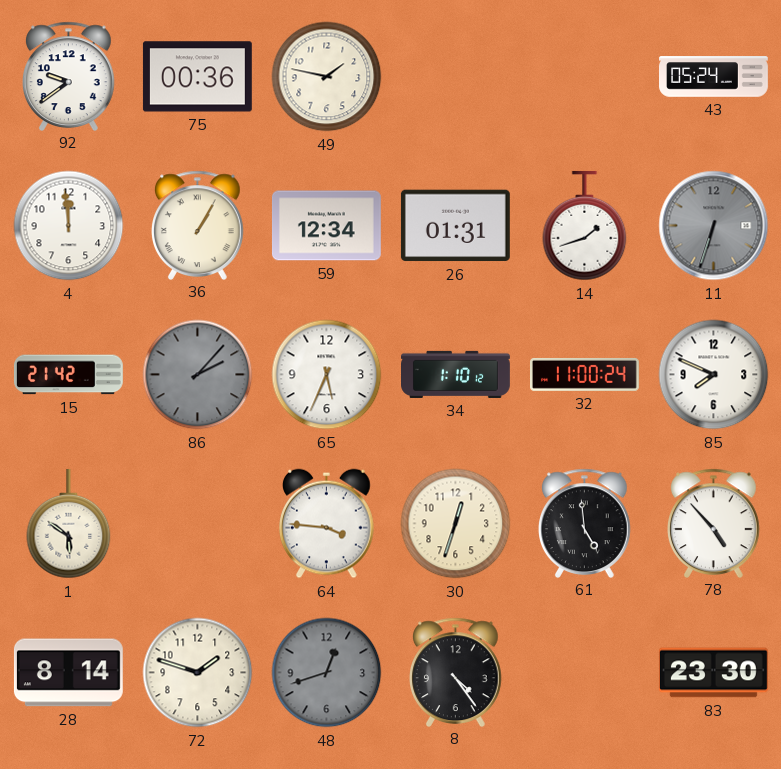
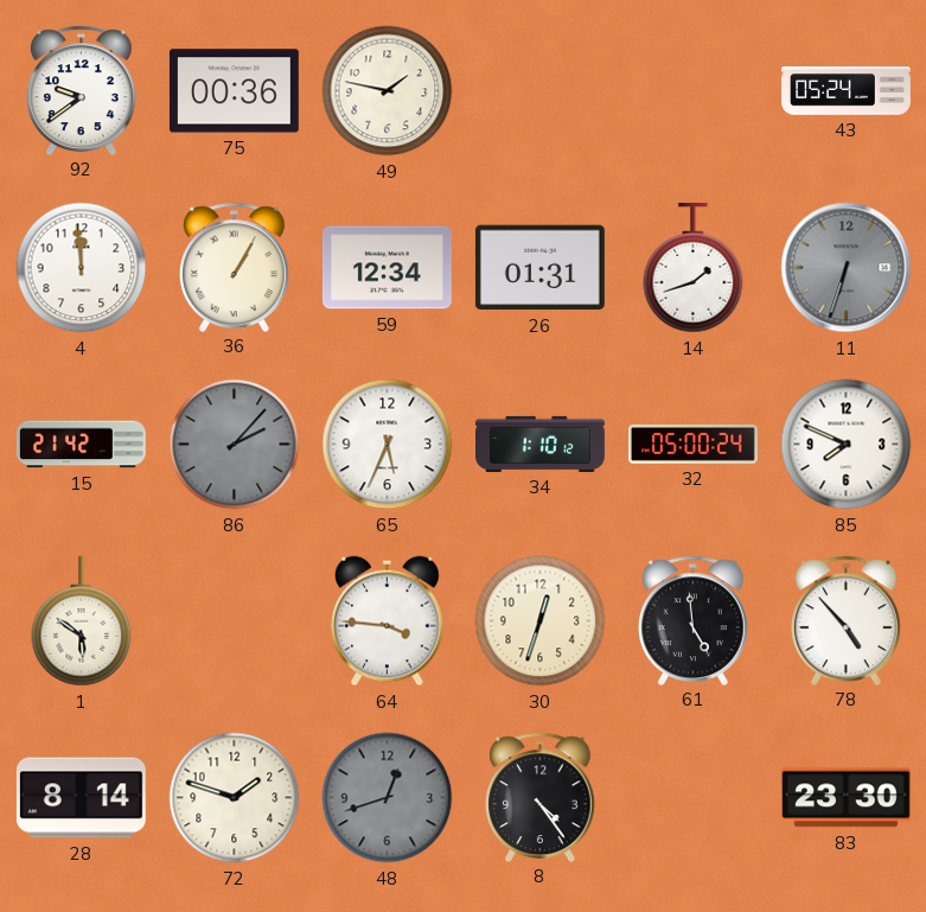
32: 11:00 -> 05:00
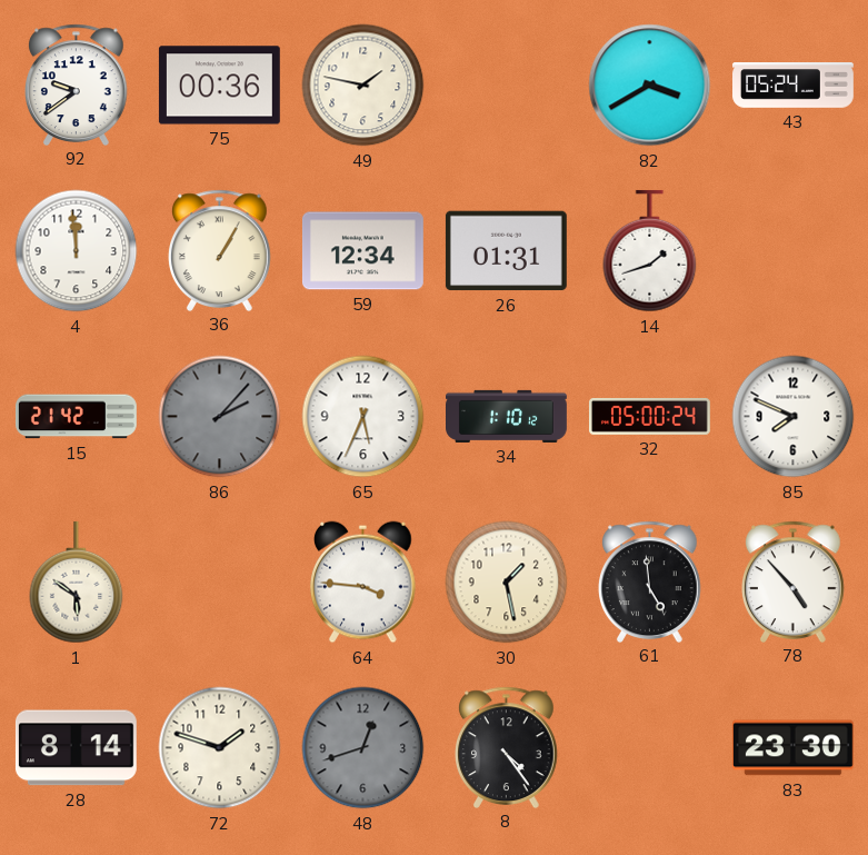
82: none -> 3:40
11: 6:33 -> none
30: 12:33 -> 1:28
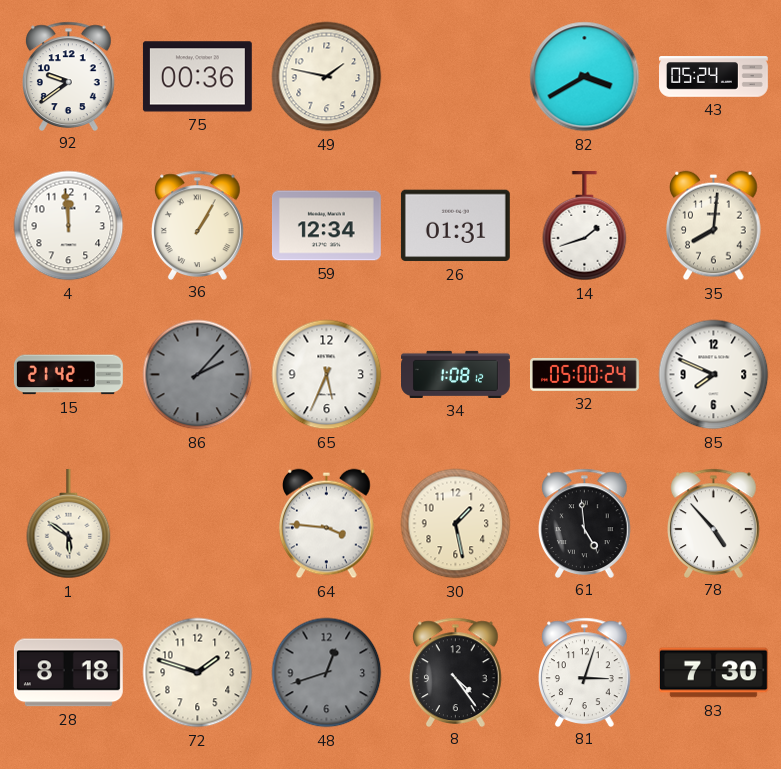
35: none -> 8:01
34: 1:10 -> 1:08
28: 8:14 -> 8:18
81: none -> 3:03
83: 23:30 -> 7:30
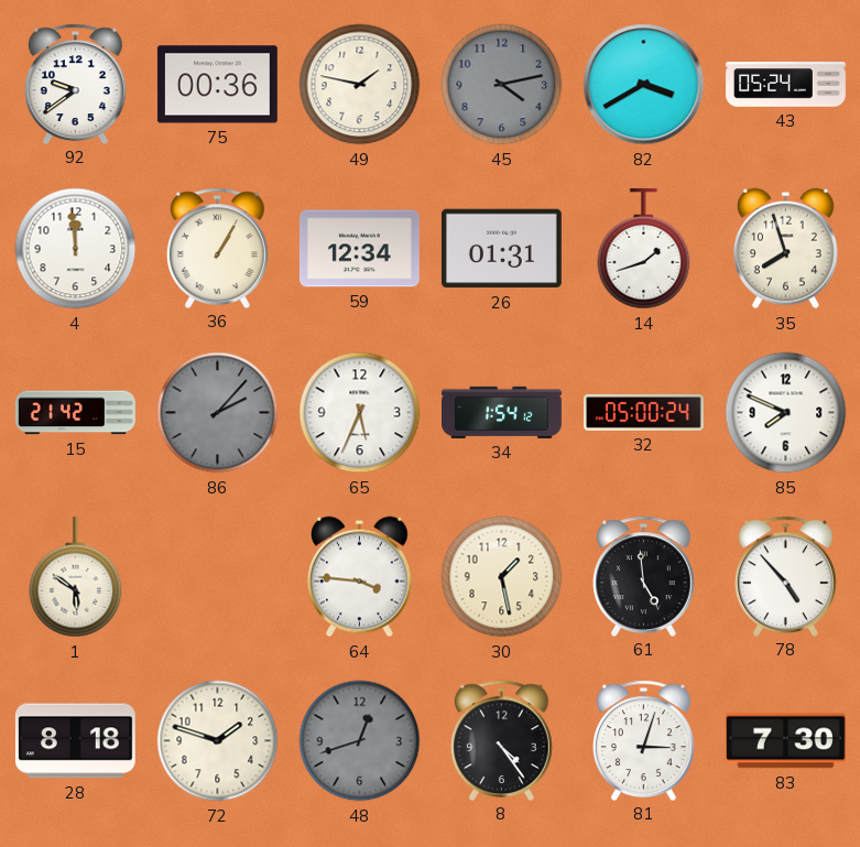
45: none -> 4:13
35: 8:01 -> 7:57
34: 1:08 -> 1:54
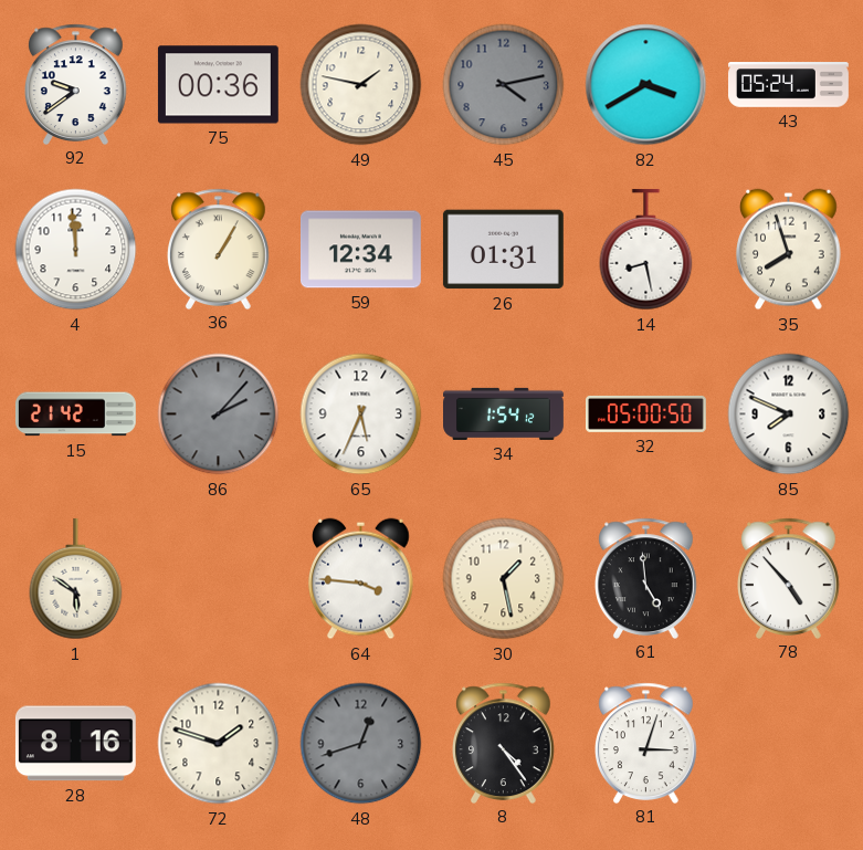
14: 1:42 -> 8:28
32: 05:00:24 -> 05:00:50
28: 8:18 -> 8:16
83: 7:30 -> none
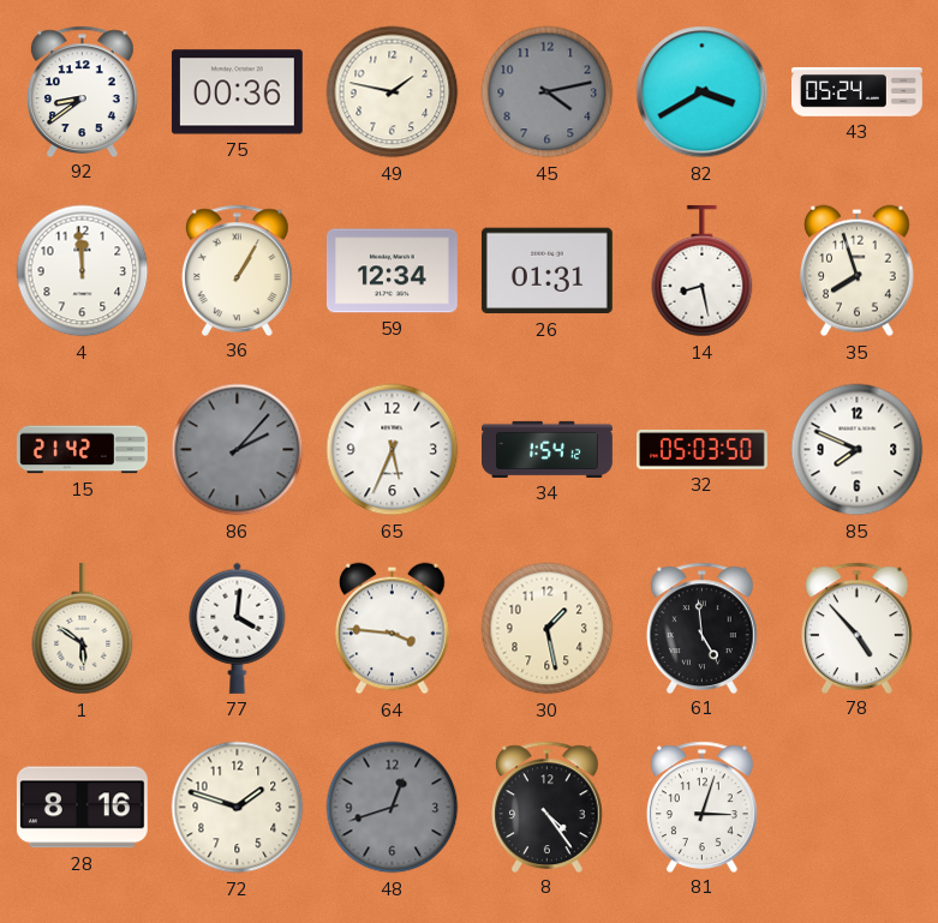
92: 9:39 -> 8:39
32: 05:00 -> 05:03
77: none -> 4:01
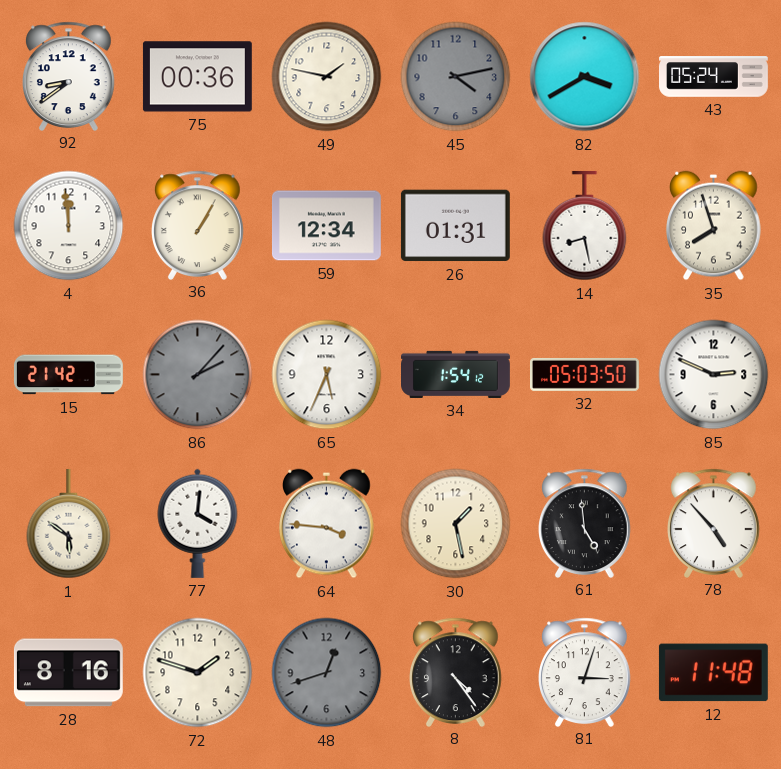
85: 7:49 -> 2:49
12: none -> 11:48
